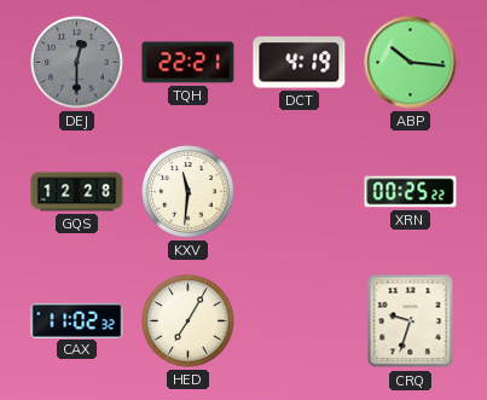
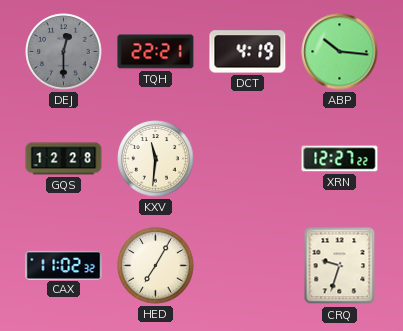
XRN: 00:25 -> 12:27
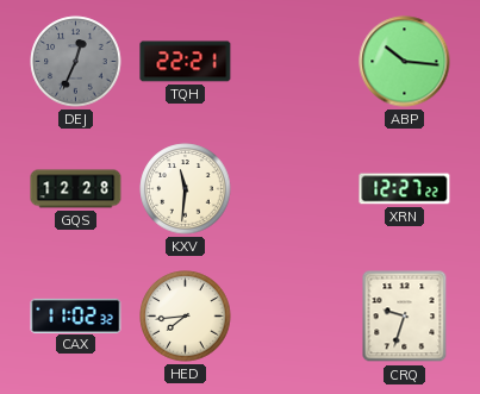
DEJ: 12:30 -> 12:34
DCT: 4:19 -> none
HED: 7:05 -> 7:44
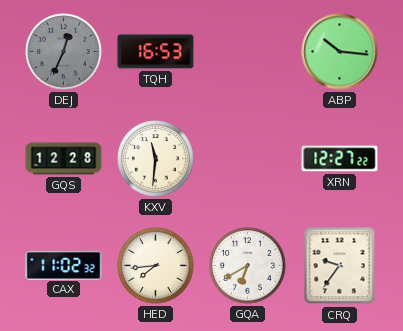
TQH: 22:21 -> 16:53
GQA: none -> 6:40
CRQ: 9:33 -> 9:36
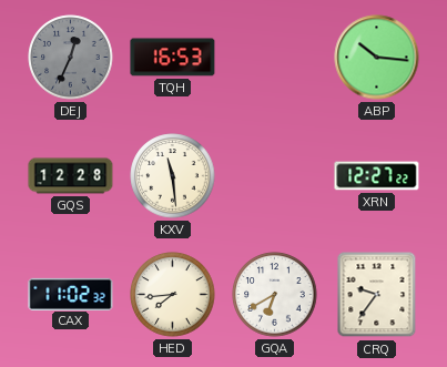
KXV: 11:31 -> 11:29
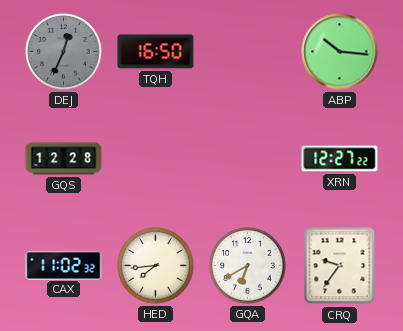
TQH: 16:53 -> 16:50
KXV: 11:29 -> none
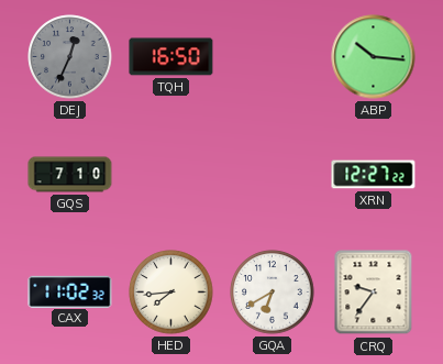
GQS: 12:28 -> 7:10
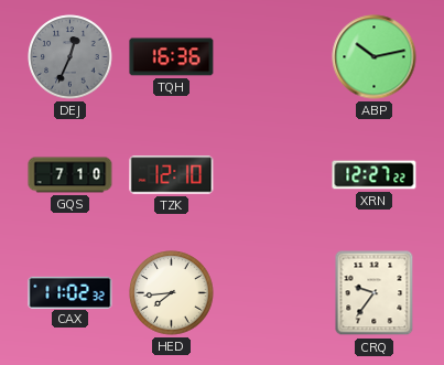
TQH: 16:50 -> 16:36
ABP: 10:16 -> 10:13
TZK: none -> 12:10
GQA: 6:40 -> none
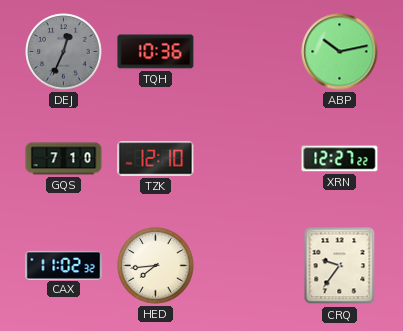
TQH: 16:36 -> 10:36
